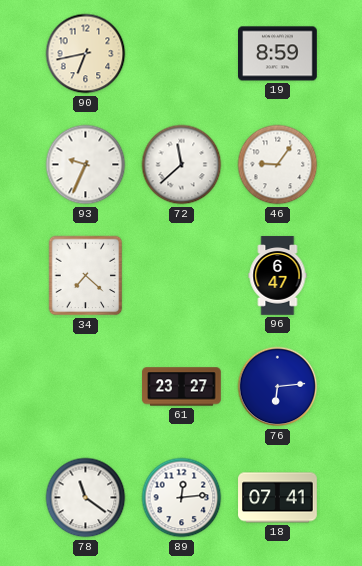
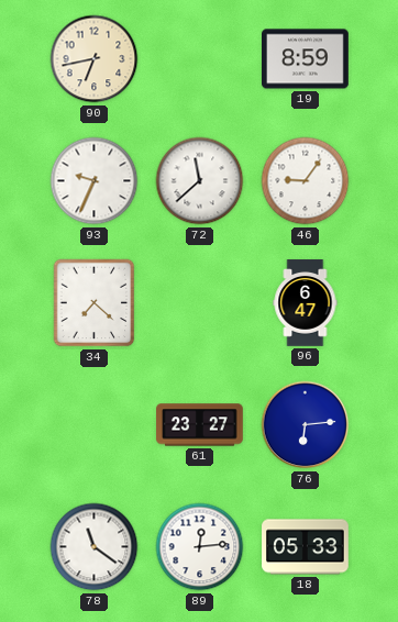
18: 07:41 -> 05:33
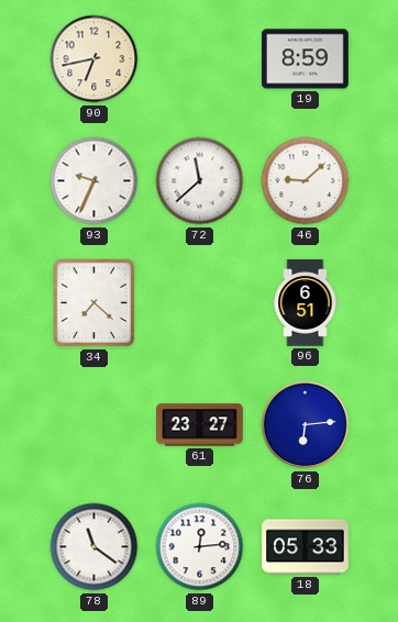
46: 9:06 -> 9:08
96: 6:47 -> 6:51
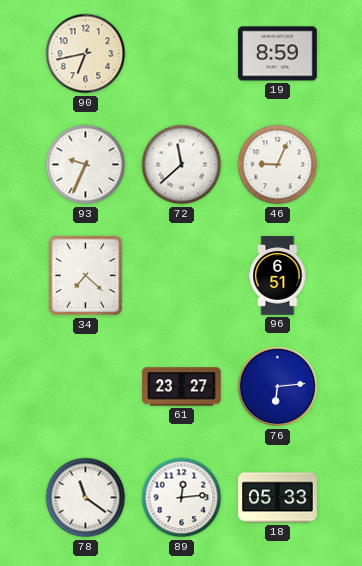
46: 9:08 -> 9:04
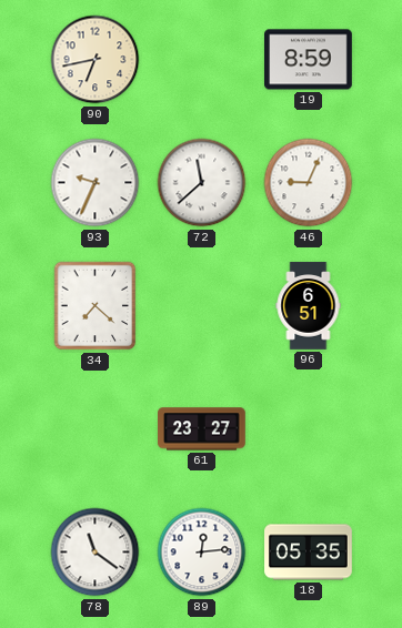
76: 6:14 -> none
18: 05:33 -> 05:35
